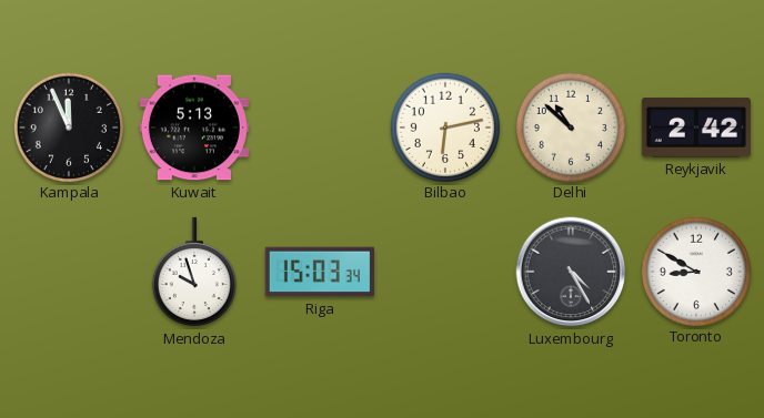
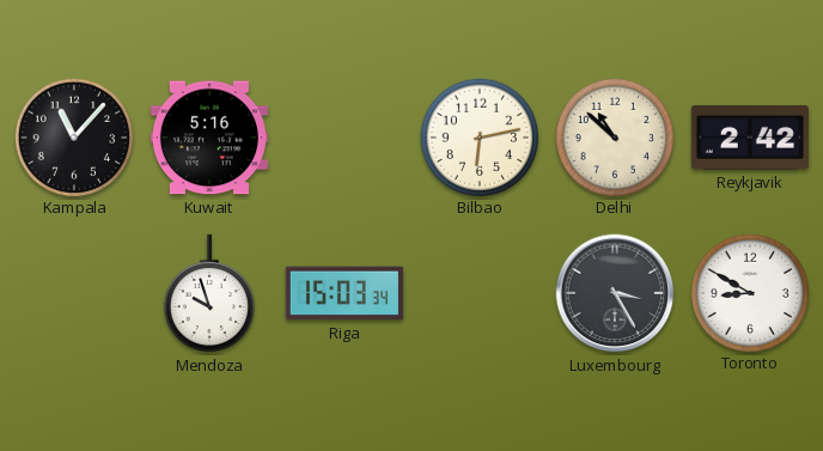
Kampala: 11:56 -> 11:07
Kuwait: 5:13 -> 5:16
Luxembourg: 4:25 -> 3:25
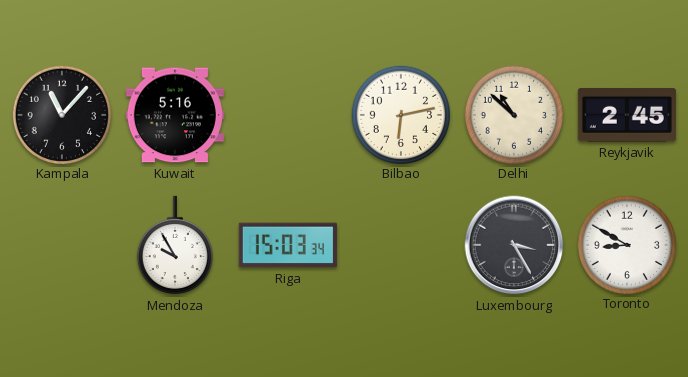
Reykjavik: 2:42 -> 2:45
Mendoza: 9:57 -> 9:55
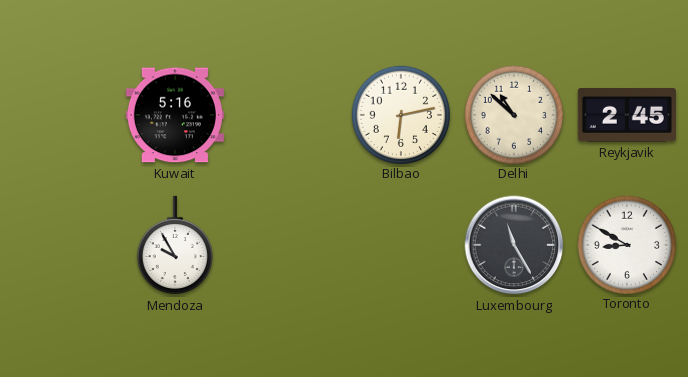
Kampala: 11:07 -> none
Riga: 15:03 -> none
Luxembourg: 3:25 -> 11:25
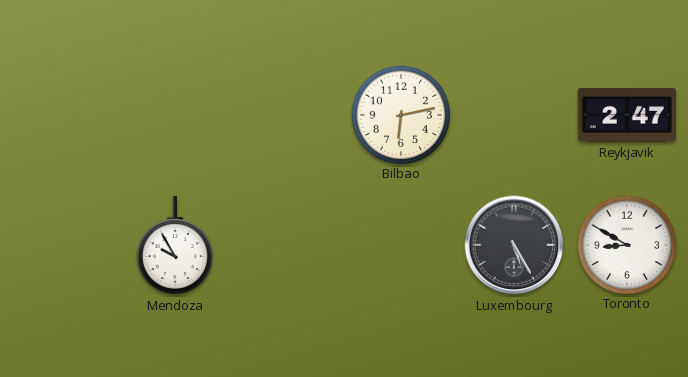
Kuwait: 5:16 -> none
Delhi: 10:52 -> none
Reykjavik: 2:45 -> 2:47
Luxembourg: 11:25 -> 5:25
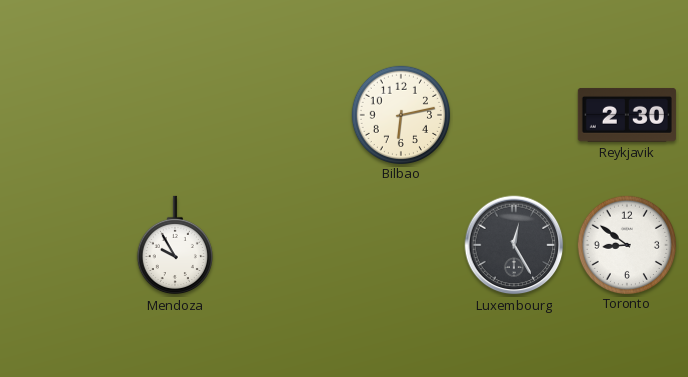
Reykjavik: 2:47 -> 2:30
Luxembourg: 5:25 -> 12:25
Toronto: 8:50 -> 8:51
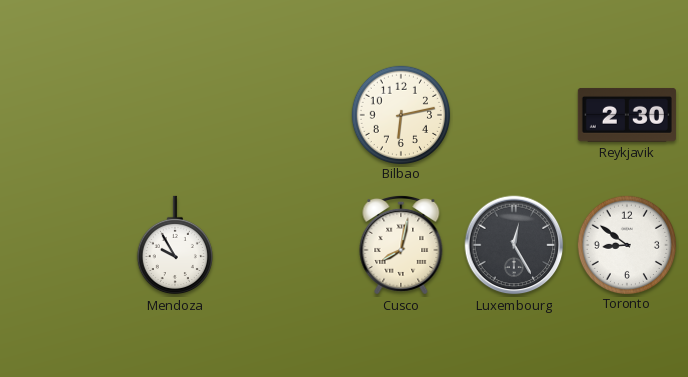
Cusco: none -> 8:02
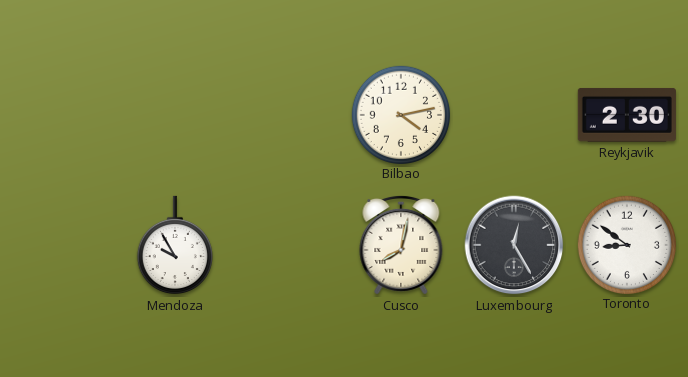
Bilbao: 6:13 -> 4:13
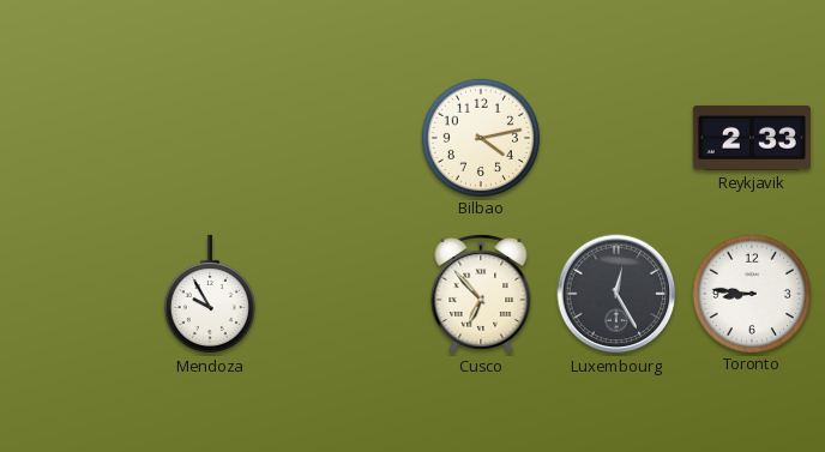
Reykjavik: 2:30 -> 2:33
Cusco: 8:02 -> 6:53
Toronto: 8:51 -> 8:46
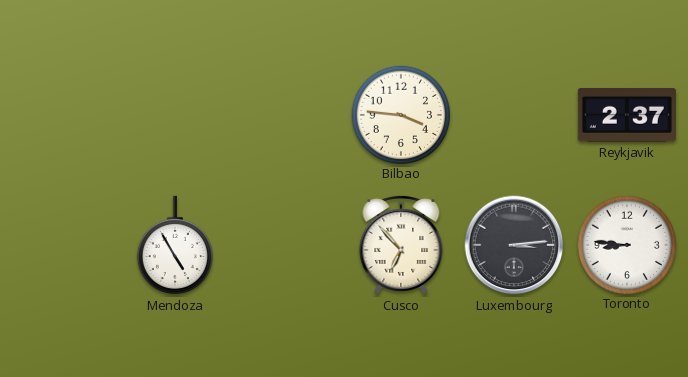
Bilbao: 4:13 -> 3:46
Reykjavik: 2:33 -> 2:37
Mendoza: 9:55 -> 4:55
Luxembourg: 12:25 -> 3:14
